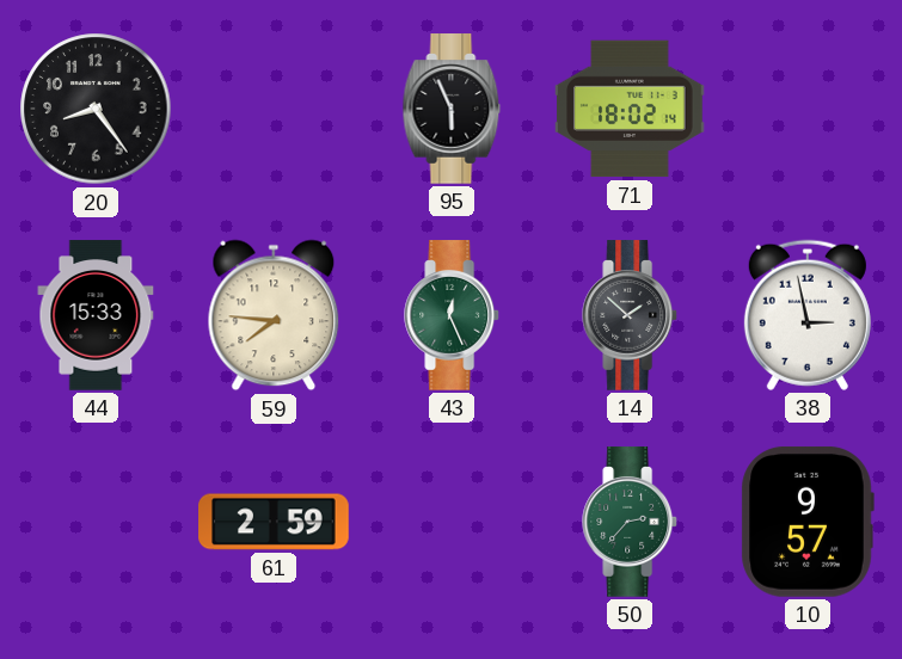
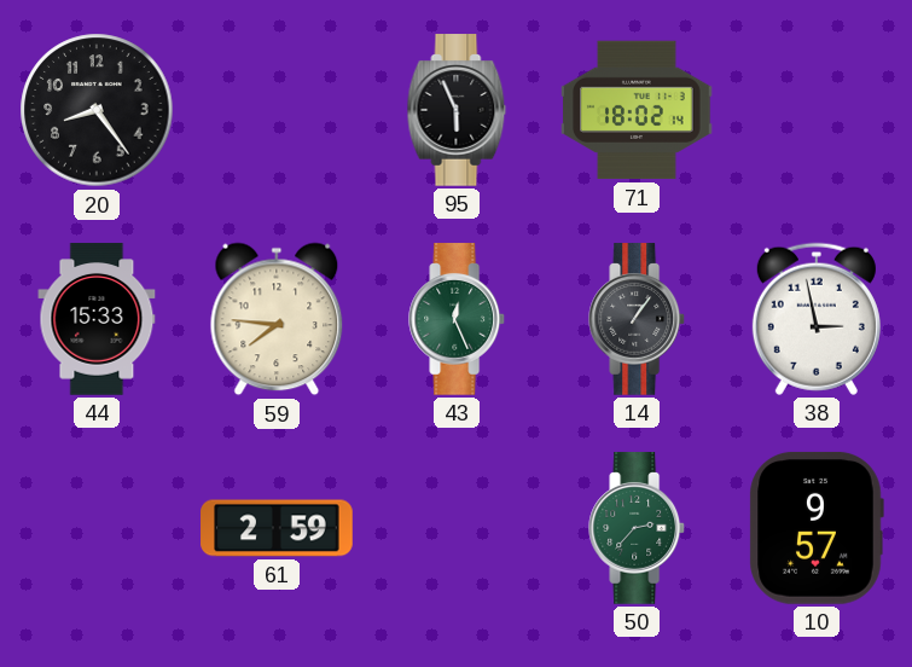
14: 1:52 -> 1:06
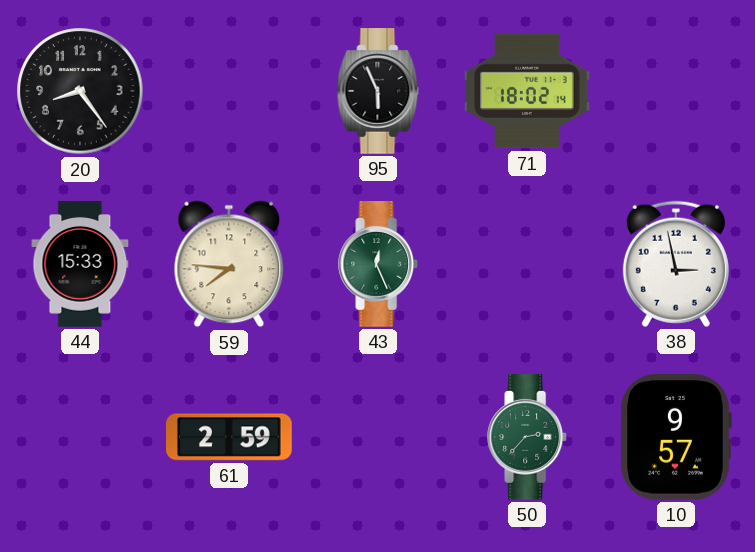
14: 1:06 -> none
